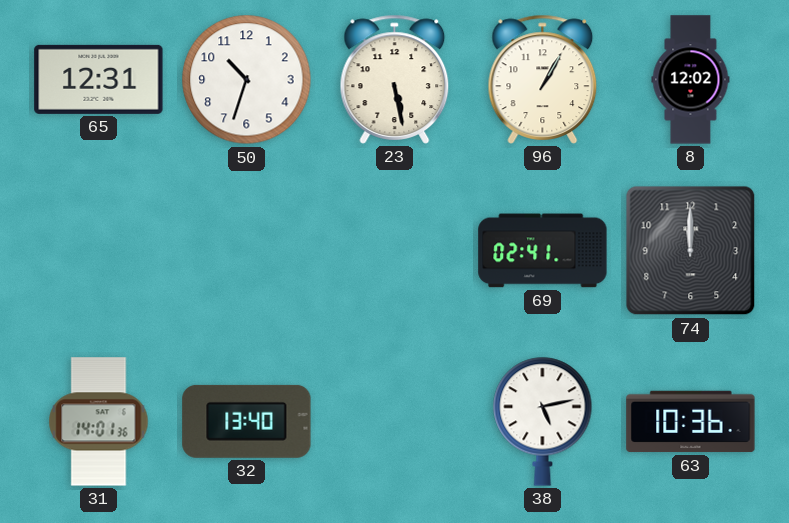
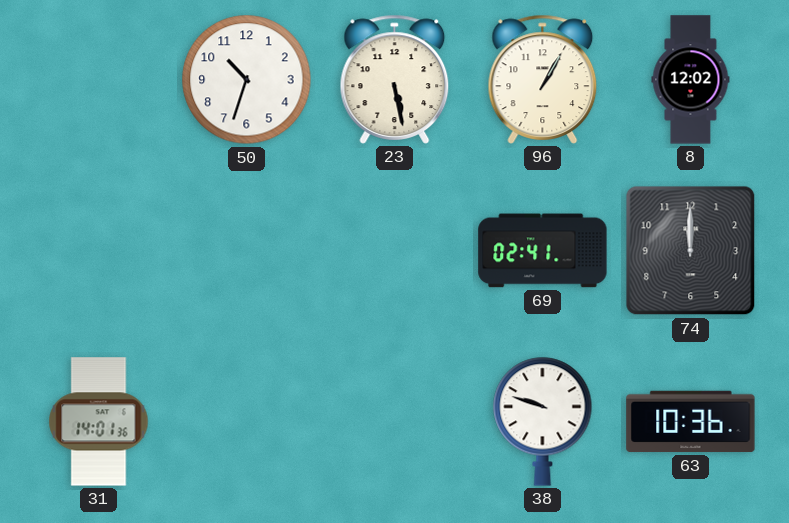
65: 12:31 -> none
32: 13:40 -> none
38: 5:13 -> 9:48
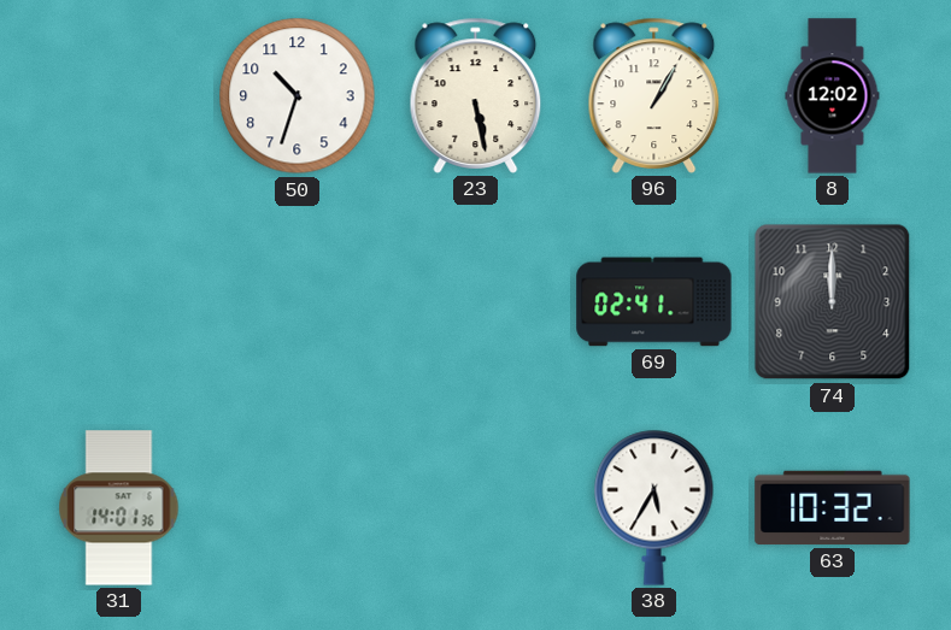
38: 9:48 -> 5:35
63: 10:36 -> 10:32
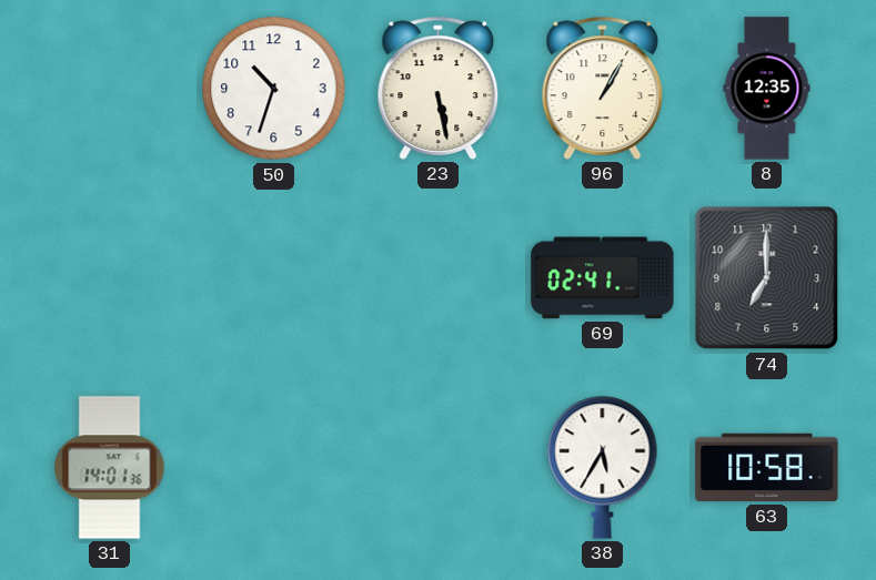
8: 12:02 -> 12:35
74: 12:00 -> 7:00
63: 10:32 -> 10:58
